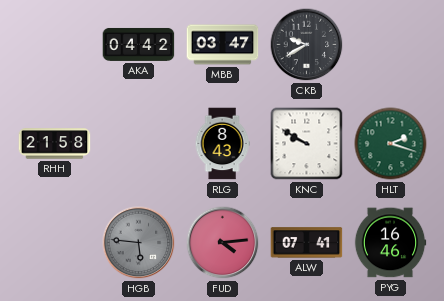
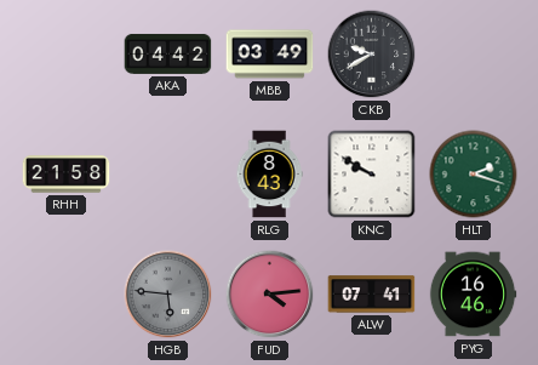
MBB: 03:47 -> 03:49
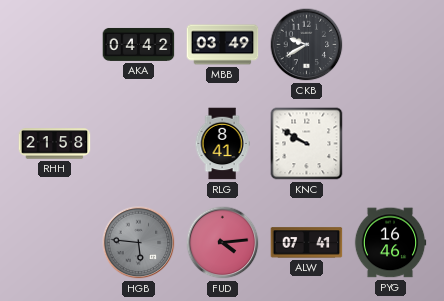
RLG: 8:43 -> 8:41
HLT: 2:18 -> none
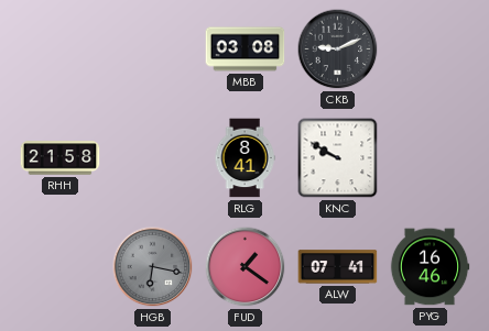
AKA: 04:42 -> none
MBB: 03:49 -> 03:08
CKB: 9:40 -> 9:11
HGB: 5:46 -> 6:17
FUD: 4:14 -> 1:21
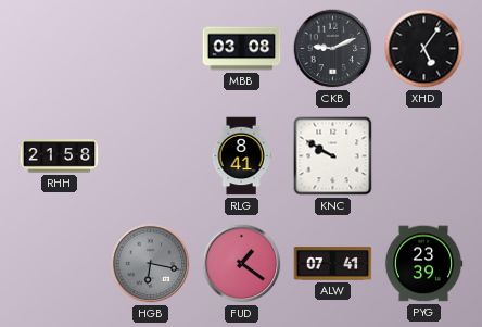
XHD: none -> 5:06
PYG: 16:46 -> 23:39
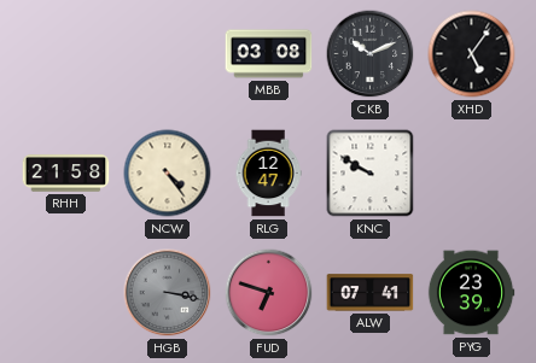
CKB: 9:11 -> 10:11
NCW: none -> 4:24
RLG: 8:41 -> 12:47
HGB: 6:17 -> 3:17
FUD: 1:21 -> 6:48
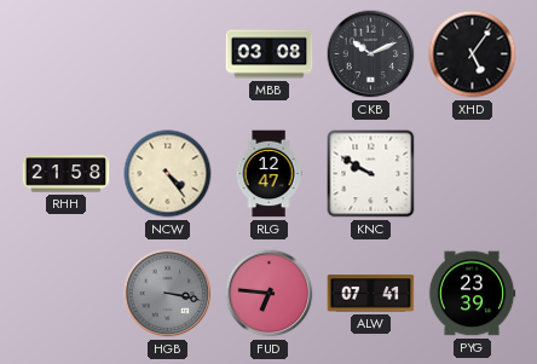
FUD: 6:48 -> 6:46
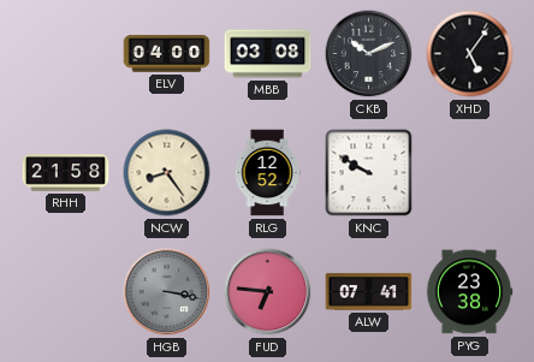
ELV: none -> 04:00
NCW: 4:24 -> 8:24
RLG: 12:47 -> 12:52
PYG: 23:39 -> 23:38
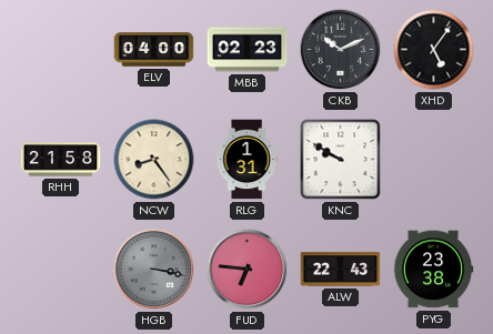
MBB: 03:08 -> 02:23
RLG: 12:52 -> 1:31
ALW: 07:41 -> 22:43
